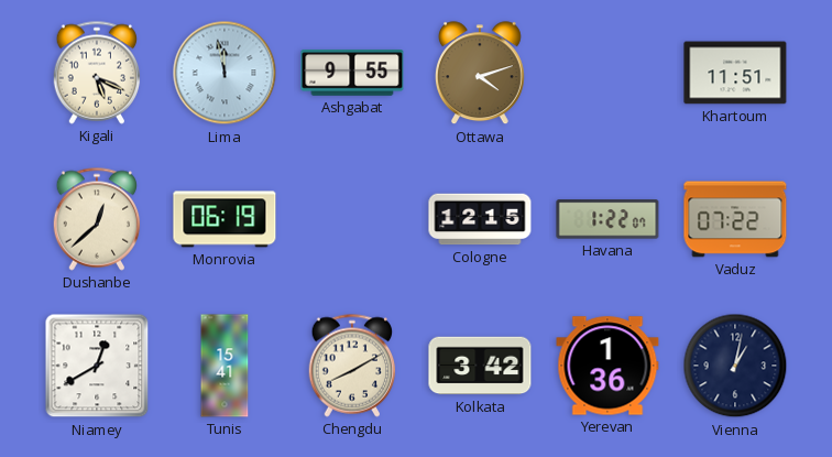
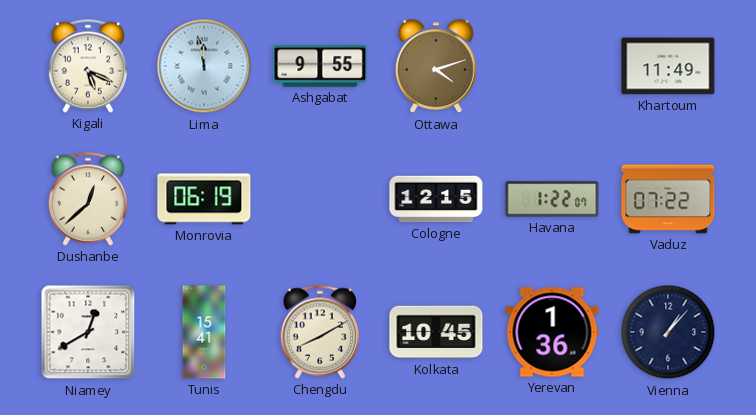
Khartoum: 11:51 -> 11:49
Kolkata: 3:42 -> 10:45
Vienna: 1:02 -> 1:07
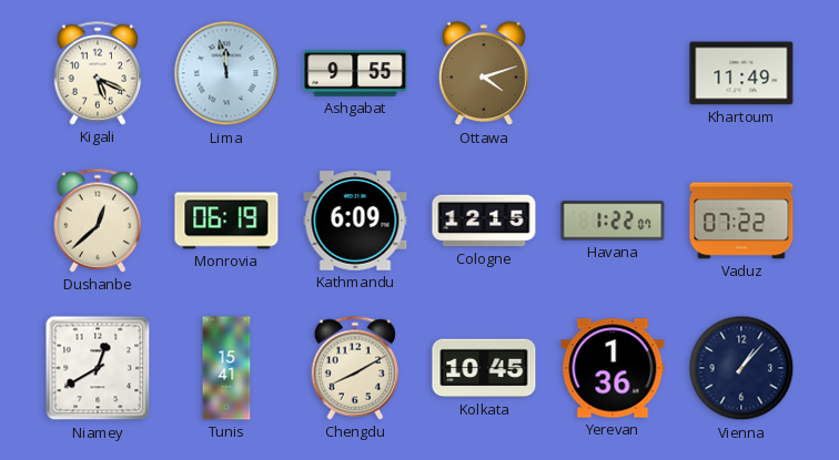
Kathmandu: none -> 6:09
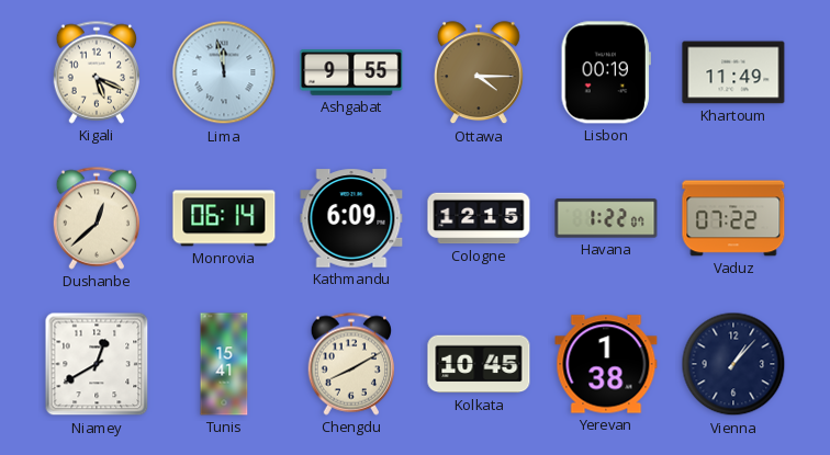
Ottawa: 4:12 -> 4:15
Lisbon: none -> 00:19
Monrovia: 06:19 -> 06:14
Yerevan: 1:36 -> 1:38
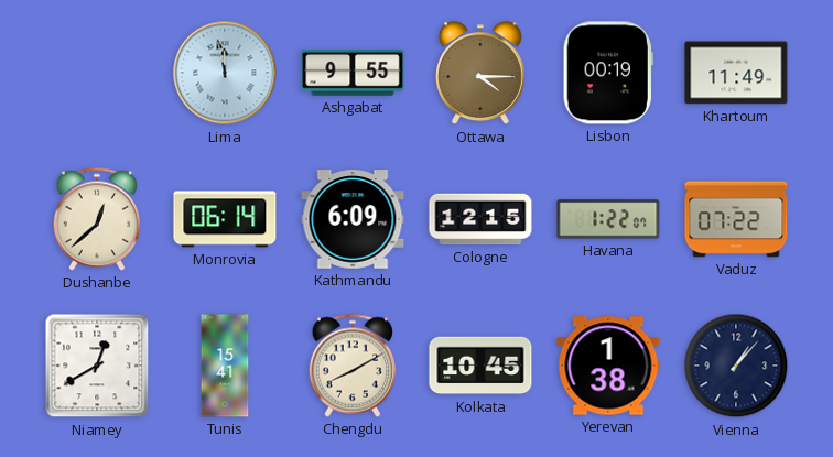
Kigali: 5:19 -> none
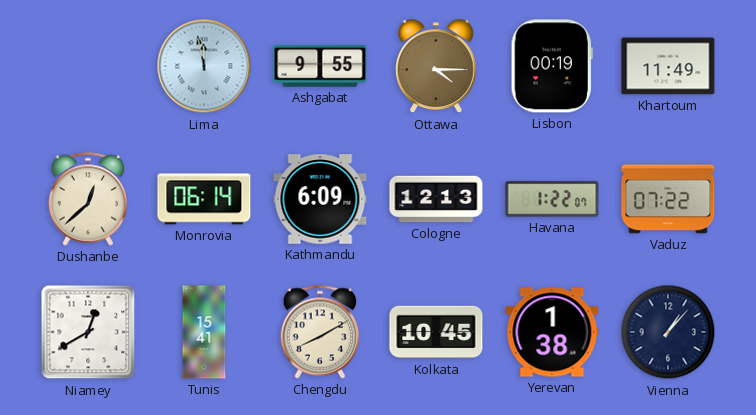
Cologne: 12:15 -> 12:13
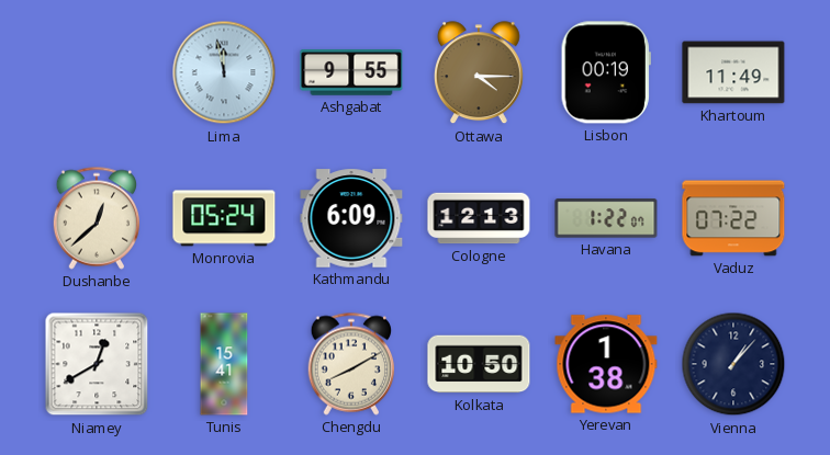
Monrovia: 06:14 -> 05:24
Kolkata: 10:45 -> 10:50
